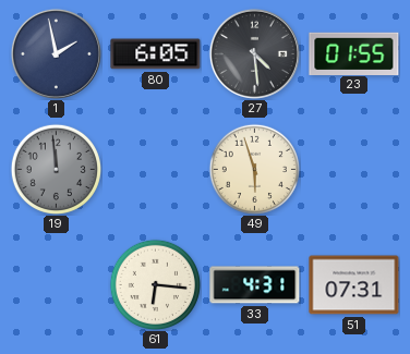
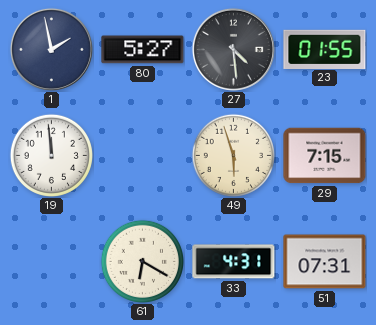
80: 6:05 -> 5:27
19 dial: grey -> white
29: none -> 7:15
61: 6:16 -> 6:20
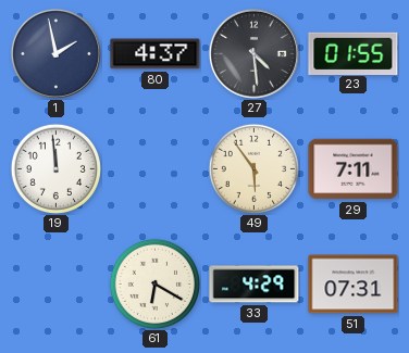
80: 5:27 -> 4:37
49: 5:57 -> 5:54
29: 7:15 -> 7:11
33: 4:31 -> 4:29
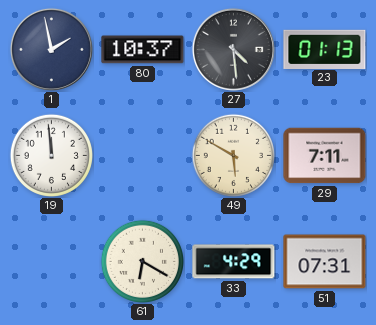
80: 4:37 -> 10:37
23: 01:55 -> 01:13
49: 5:54 -> 5:50
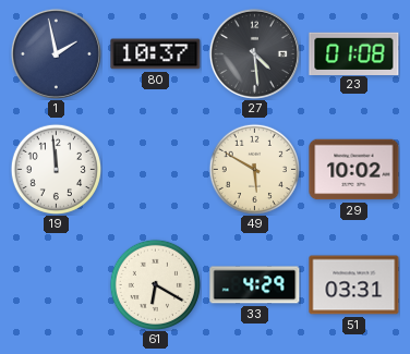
23: 01:13 -> 01:08
29: 7:11 -> 10:02
51: 07:31 -> 03:31
